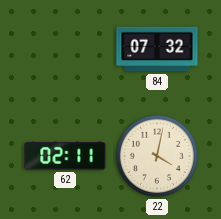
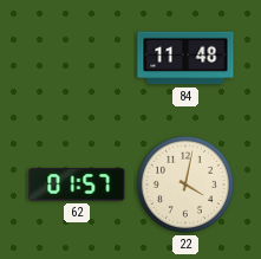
84: 07:32 -> 11:48
62: 02:11 -> 01:57
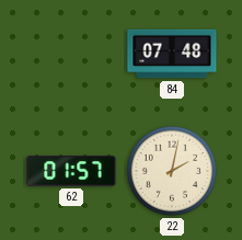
84: 11:48 -> 07:48
22: 4:02 -> 2:02
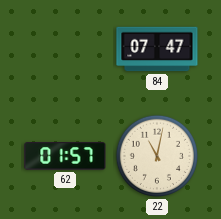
84: 07:48 -> 07:47
22: 2:02 -> 11:02
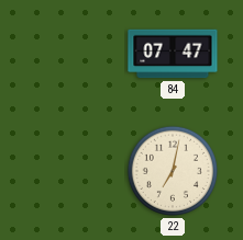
62: 01:57 -> none
22: 11:02 -> 7:02
